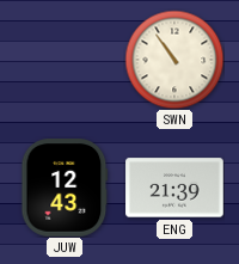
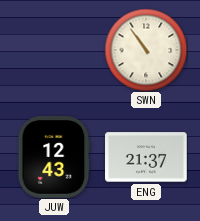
ENG: 21:39 -> 21:37
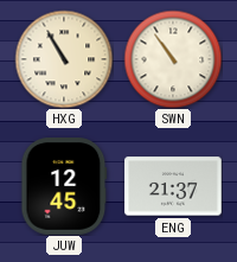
HXG: none -> 10:55
JUW: 12:43 -> 12:45
